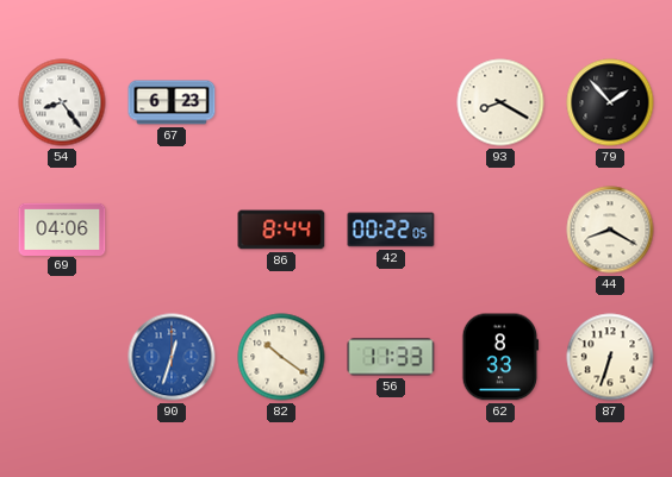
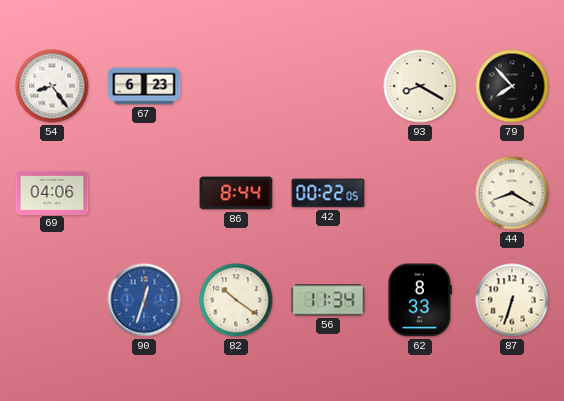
79: 1:53 -> 7:53
56: 11:33 -> 11:34
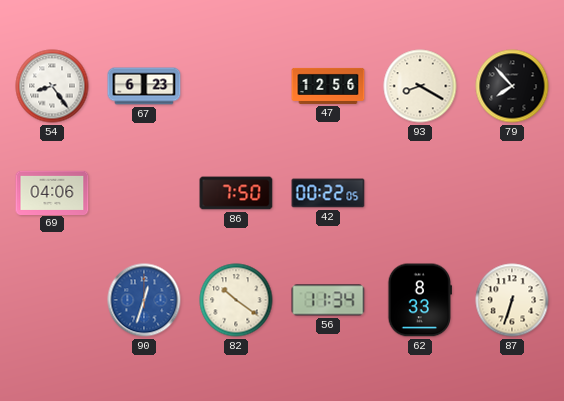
47: none -> 12:56
86: 8:44 -> 7:50
44: 8:20 -> none
